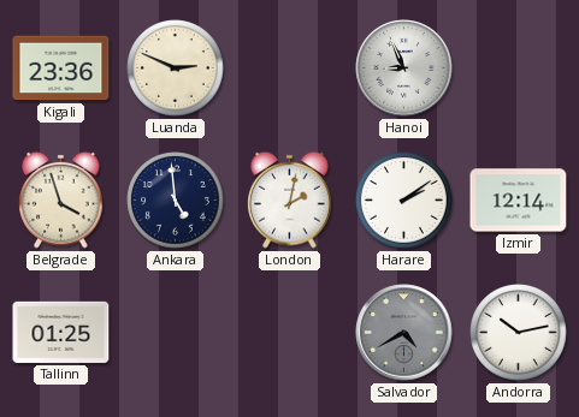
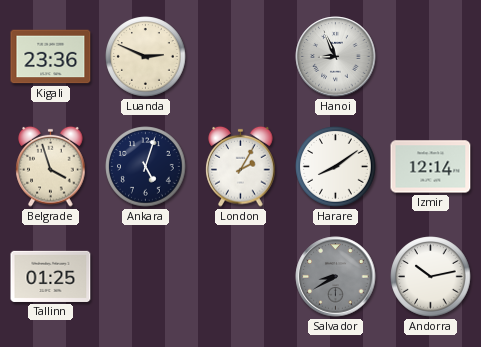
Ankara: 4:59 -> 5:03
London: 2:02 -> 2:05
Harare: 2:09 -> 8:09
Salvador: 4:40 -> 8:40
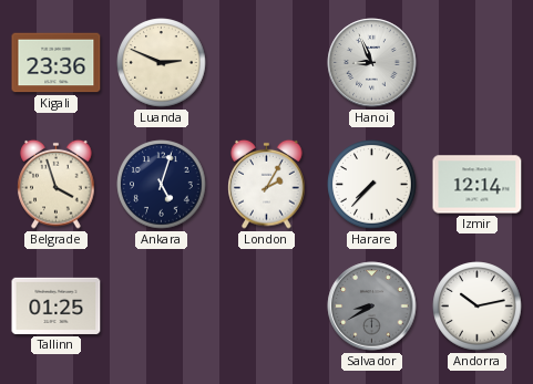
Harare: 8:09 -> 7:37
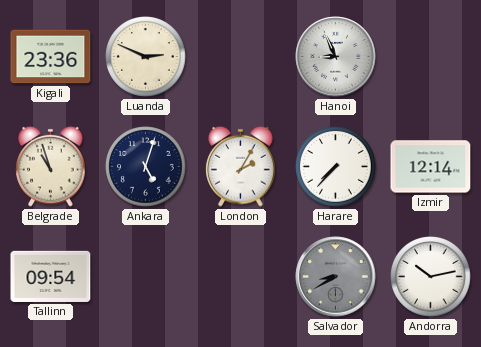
Belgrade: 3:57 -> 10:57
Tallinn: 01:25 -> 09:54
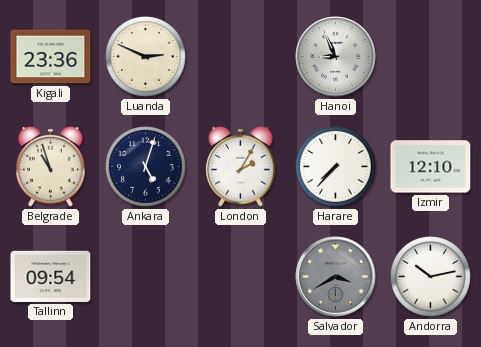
Izmir: 12:14 -> 12:10
Salvador: 8:40 -> 3:40
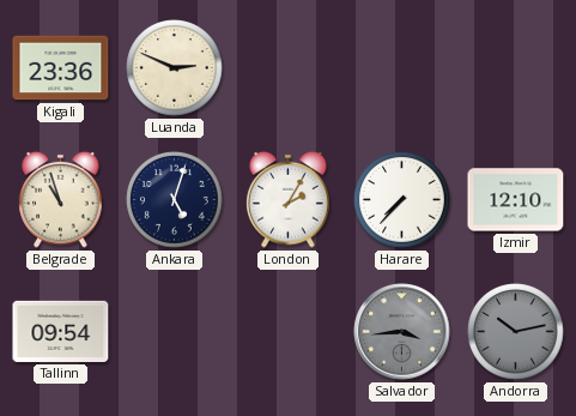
Hanoi: 8:56 -> none
Salvador: 3:40 -> 3:44
Andorra dial: white -> grey
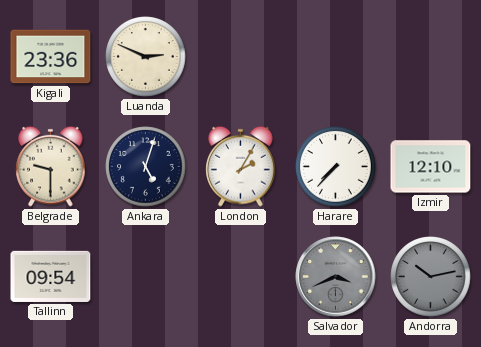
Belgrade: 10:57 -> 9:30
Salvador: 3:44 -> 3:41
